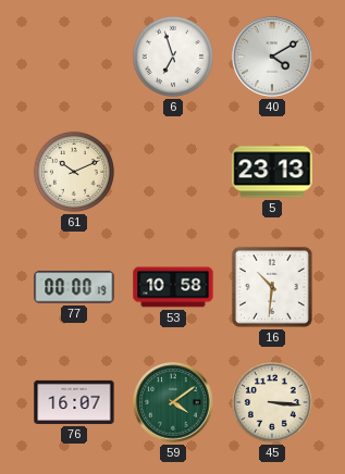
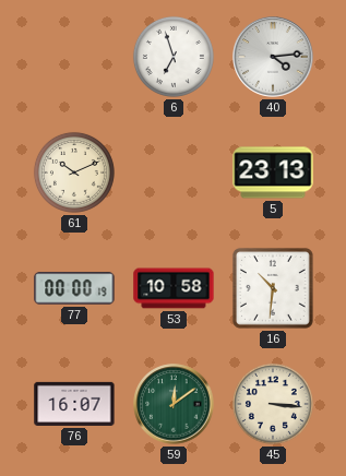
40: 4:10 -> 4:14
59: 4:09 -> 12:09
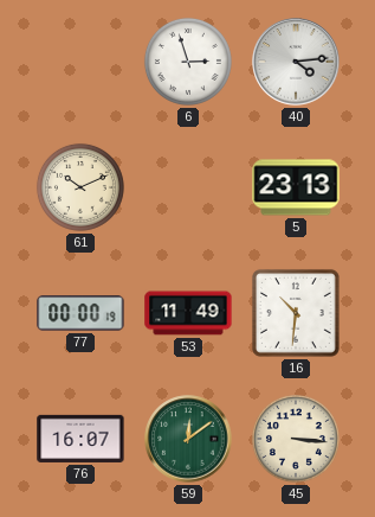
6: 6:57 -> 2:57
53: 10:58 -> 11:49
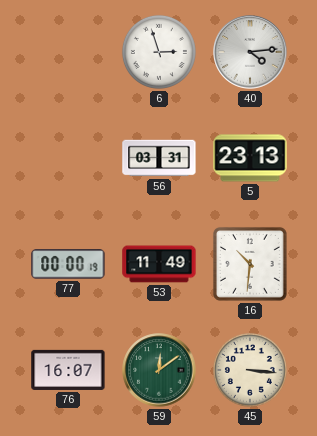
61: 10:11 -> none
56: none -> 03:31
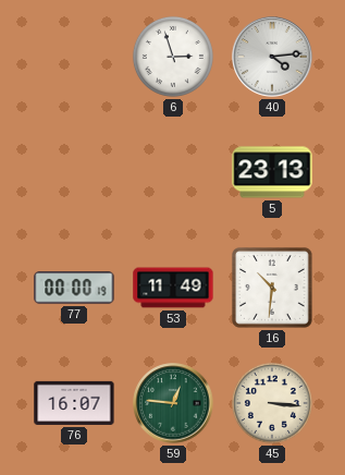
56: 03:31 -> none
59: 12:09 -> 12:46
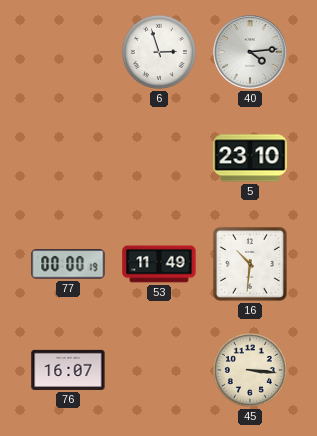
5: 23:13 -> 23:10
59: 12:46 -> none
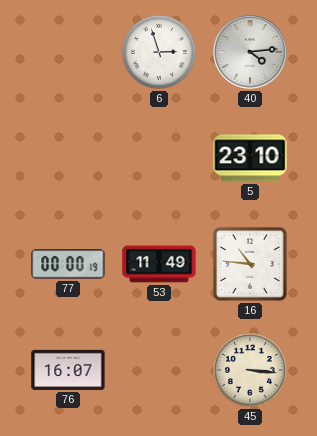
16: 10:31 -> 10:46
